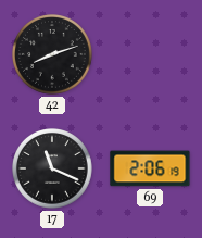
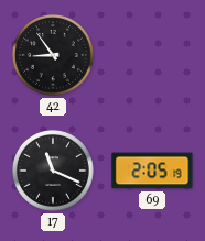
42: 8:12 -> 8:54
69: 2:06 -> 2:05
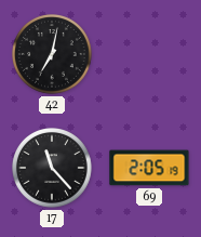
42: 8:54 -> 7:02
17: 11:19 -> 11:23
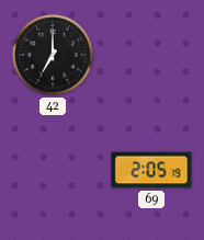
42: 7:02 -> 7:00
17: 11:23 -> none
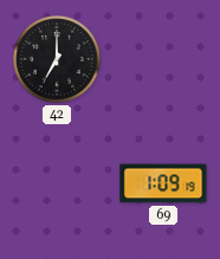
69: 2:05 -> 1:09
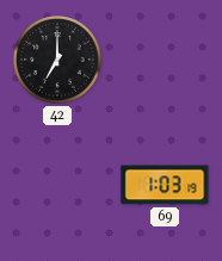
69: 1:09 -> 1:03
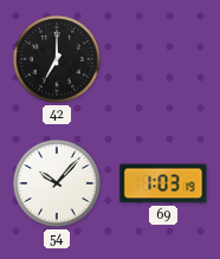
54: none -> 10:07
